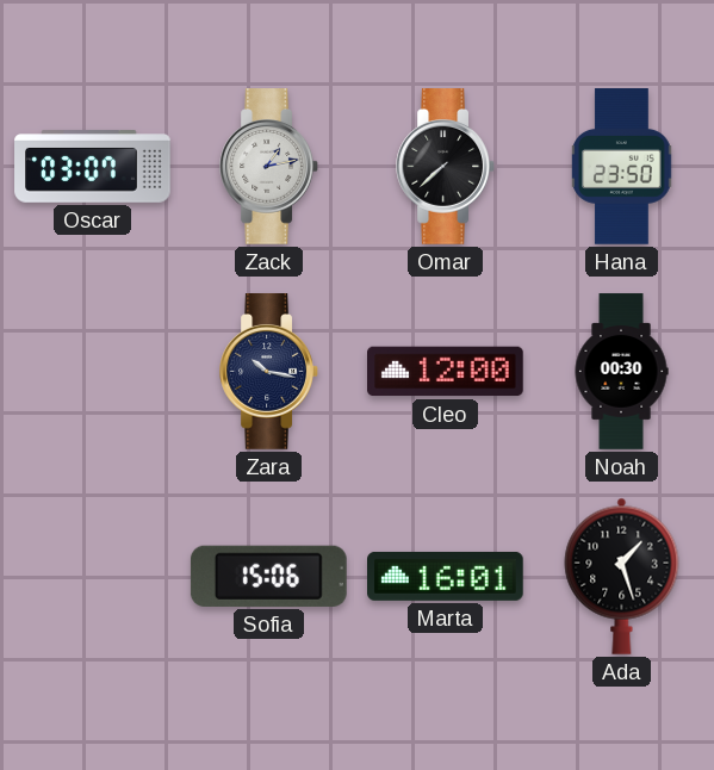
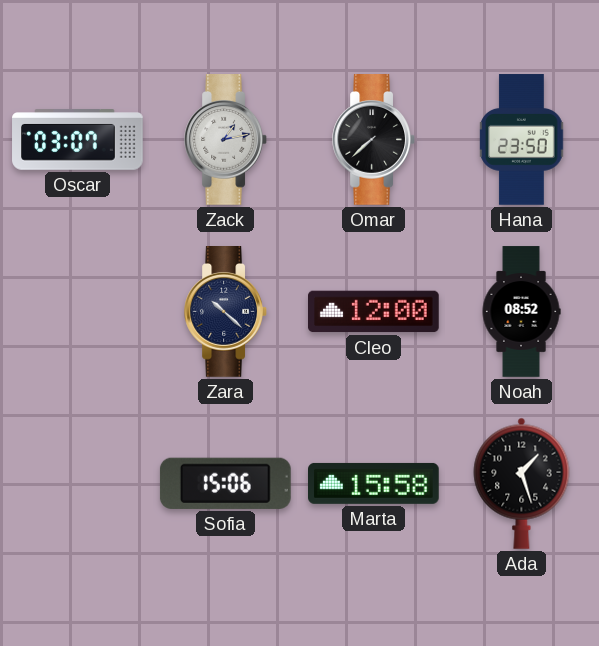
Zara: 10:17 -> 10:22
Noah: 00:30 -> 08:52
Marta: 16:01 -> 15:58
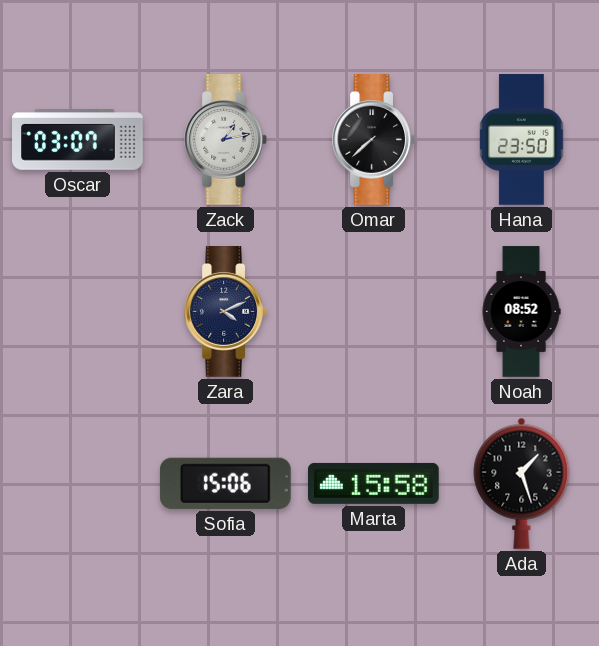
Zara: 10:22 -> 4:11
Cleo: 12:00 -> none
